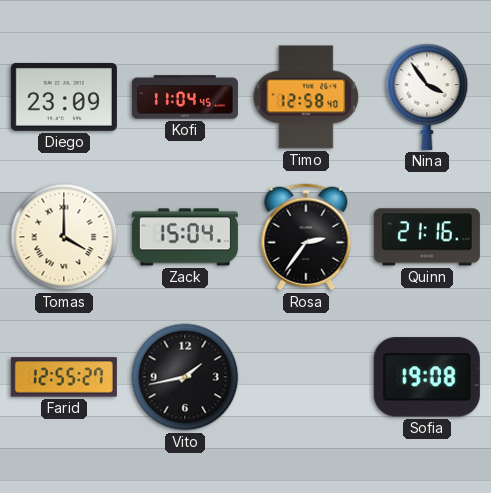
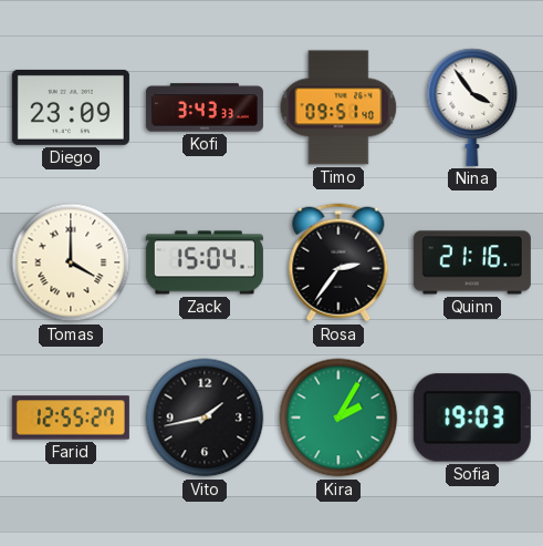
Kofi: 11:04 -> 3:43
Timo: 12:58 -> 09:51
Kira: none -> 2:05
Sofia: 19:08 -> 19:03
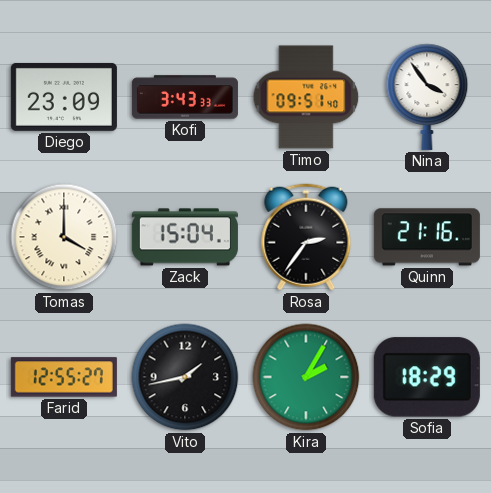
Sofia: 19:03 -> 18:29
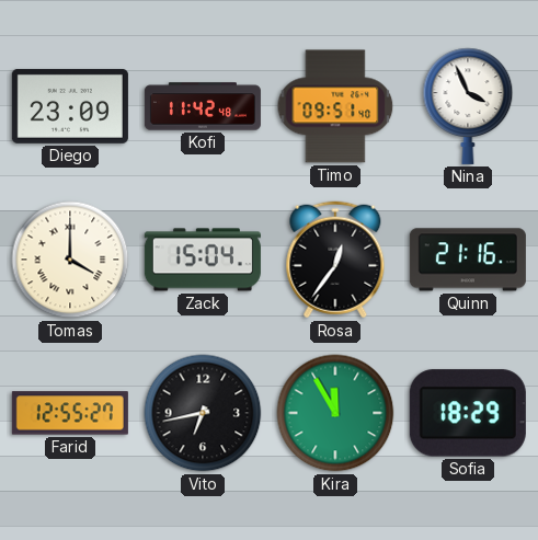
Kofi: 3:43 -> 11:42
Nina: 3:54 -> 3:56
Rosa: 2:36 -> 12:36
Vito: 1:43 -> 6:43
Kira: 2:05 -> 11:55
